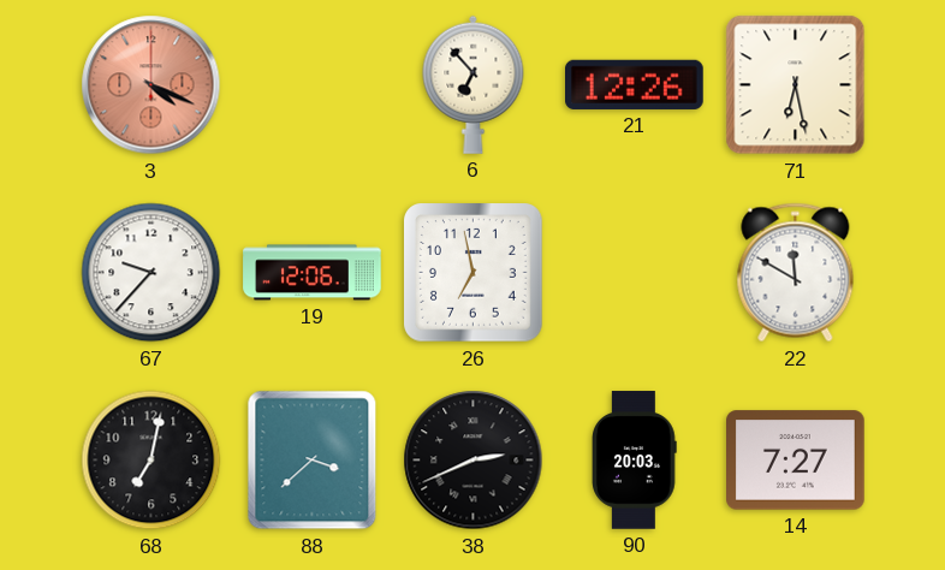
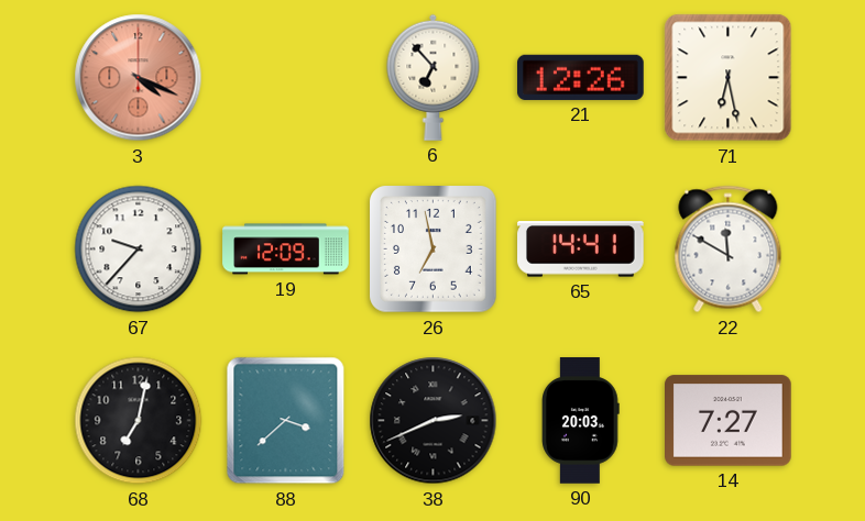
19: 12:06 -> 12:09
65: none -> 14:41
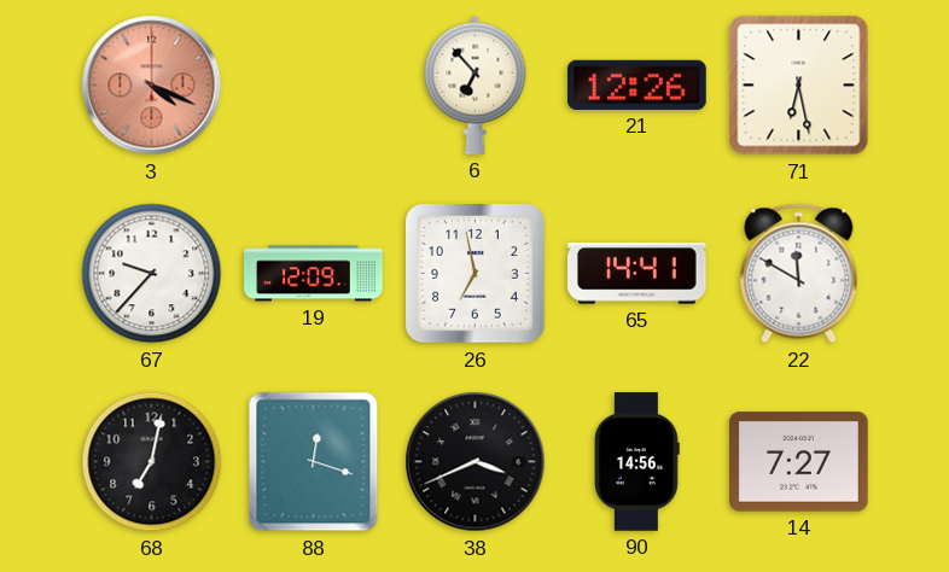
88: 3:38 -> 12:18
38: 2:41 -> 3:41
90: 20:03 -> 14:56
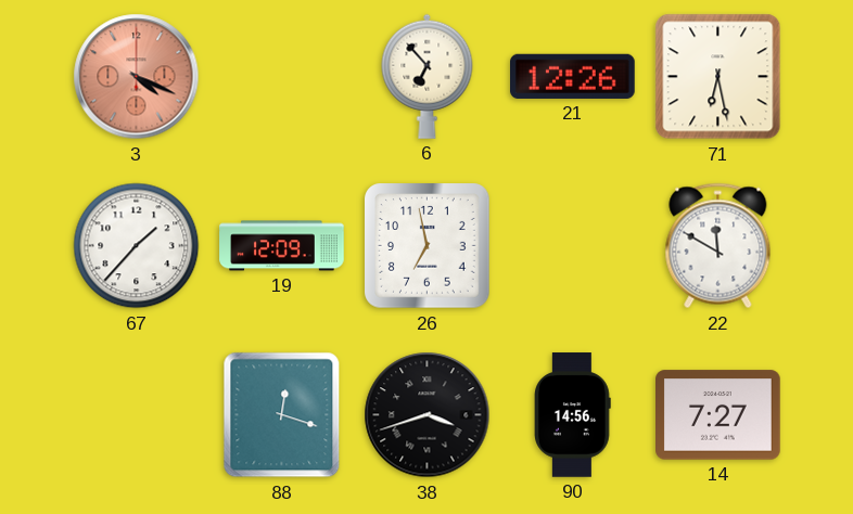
67: 9:37 -> 1:37
65: 14:41 -> none
68: 7:02 -> none
38: 3:41 -> 3:42
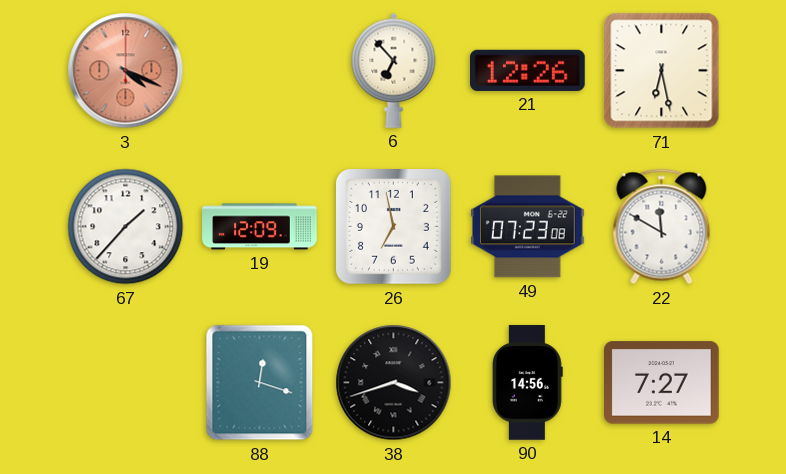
49: none -> 07:23
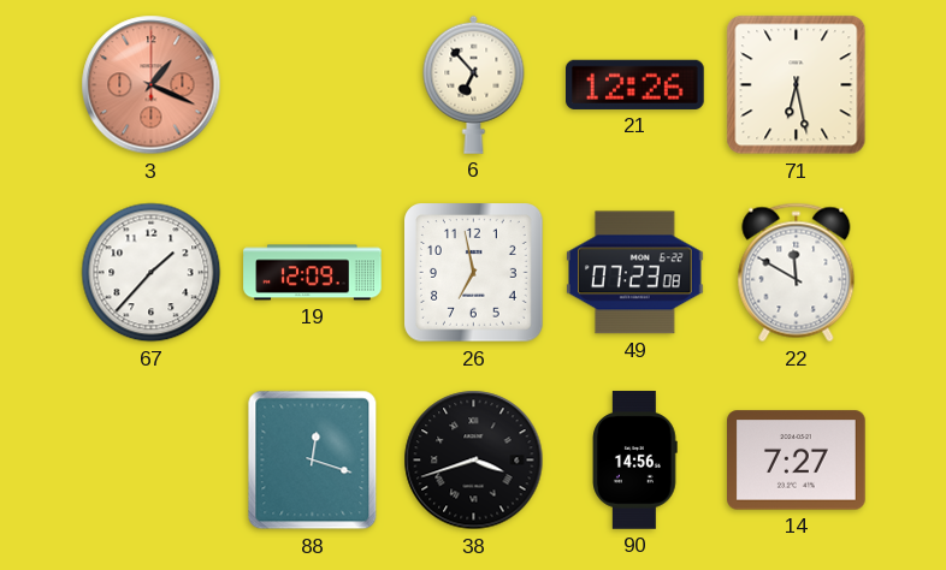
3: 4:19 -> 1:19
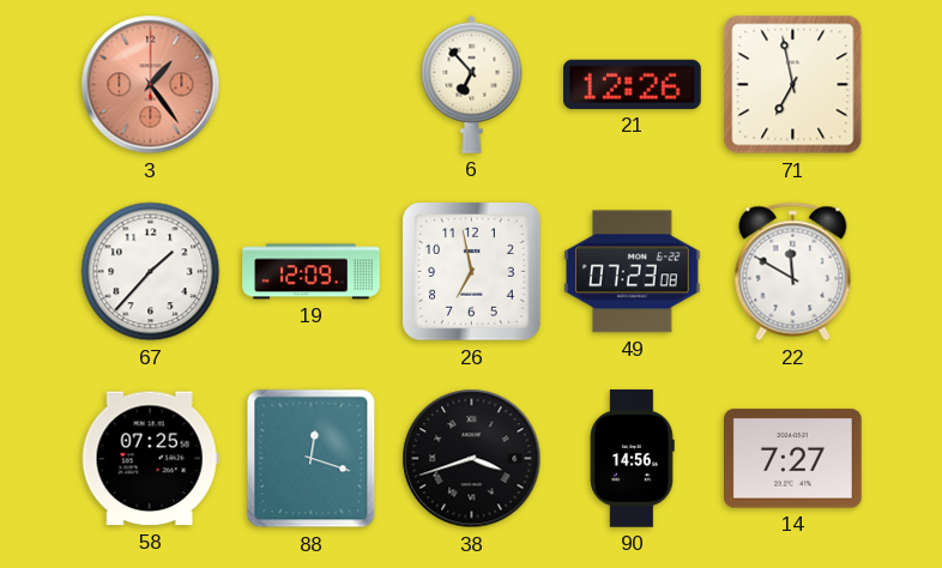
3: 1:19 -> 1:24
71: 6:28 -> 6:58
58: none -> 07:25
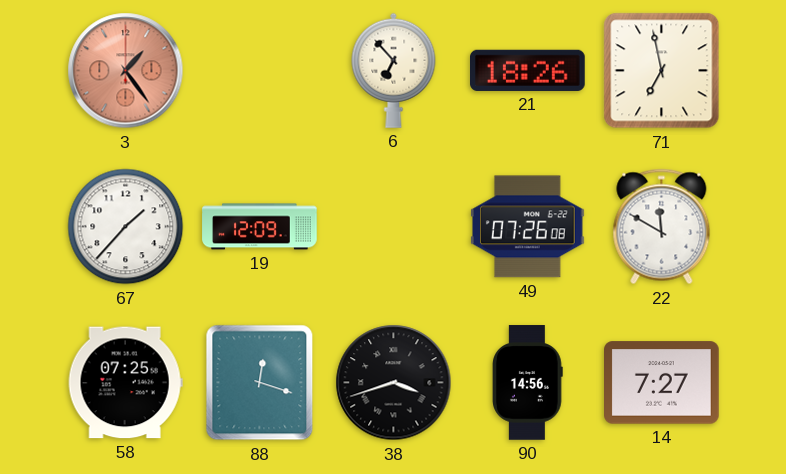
21: 12:26 -> 18:26
26: 6:58 -> none
49: 07:23 -> 07:26
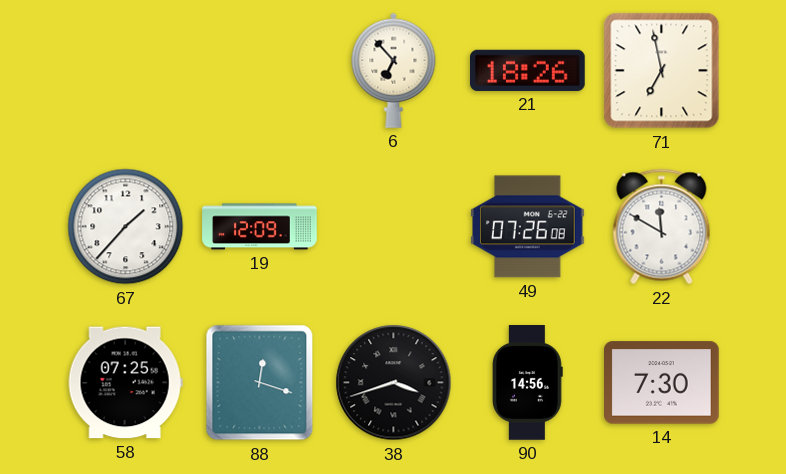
3: 1:24 -> none
14: 7:27 -> 7:30
